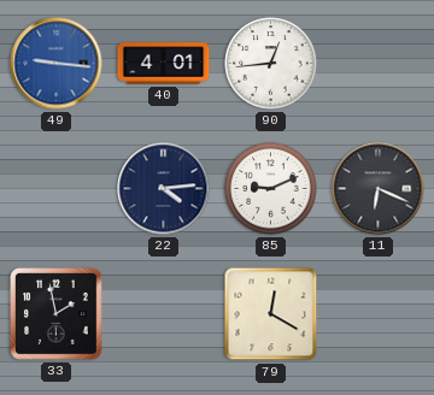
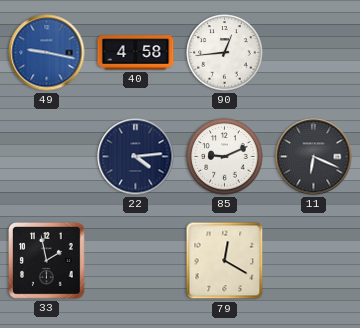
49: 9:16 -> 9:17
40: 4:01 -> 4:58
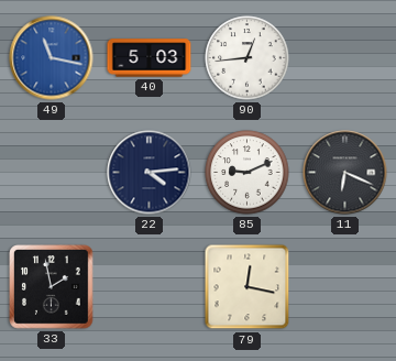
49: 9:17 -> 11:17
40: 4:58 -> 5:03
79: 12:20 -> 12:17
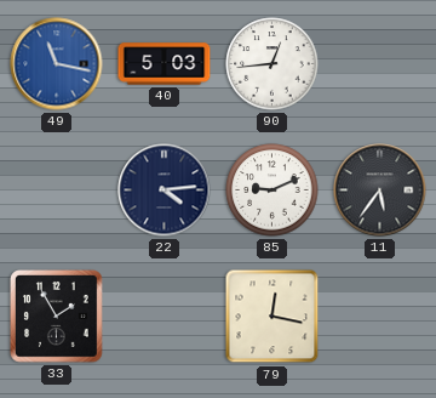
11: 6:19 -> 5:36
33: 1:58 -> 1:55
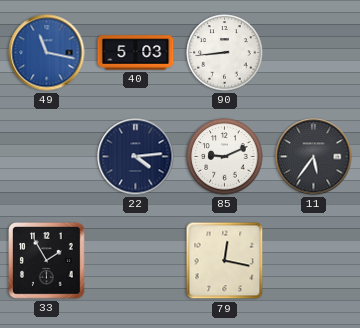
90: 12:44 -> 8:44
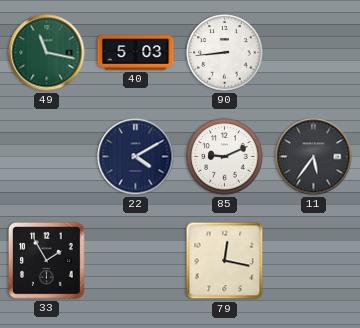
49 dial: blue -> green
22: 4:14 -> 4:10
